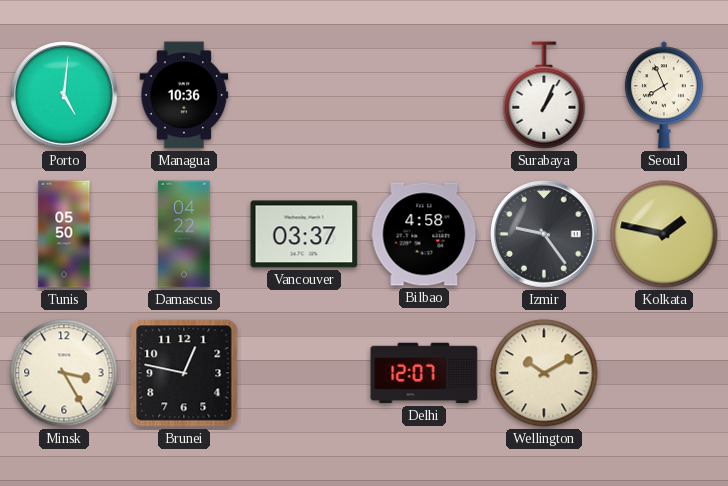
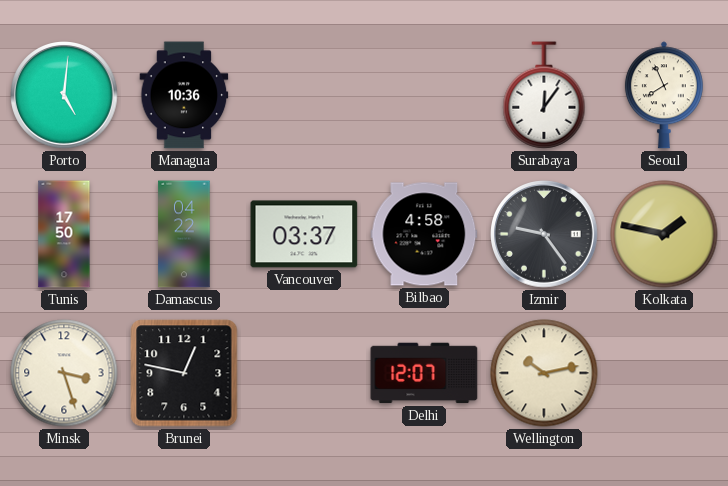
Surabaya: 1:04 -> 12:06
Tunis: 05:50 -> 17:50
Minsk: 3:25 -> 3:27
Wellington: 10:10 -> 10:13
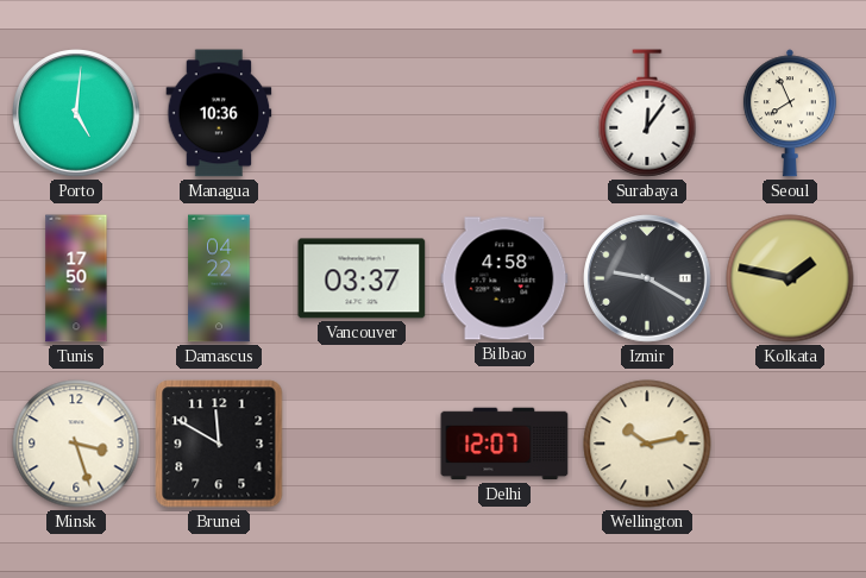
Izmir: 9:24 -> 9:20
Brunei: 12:47 -> 11:50
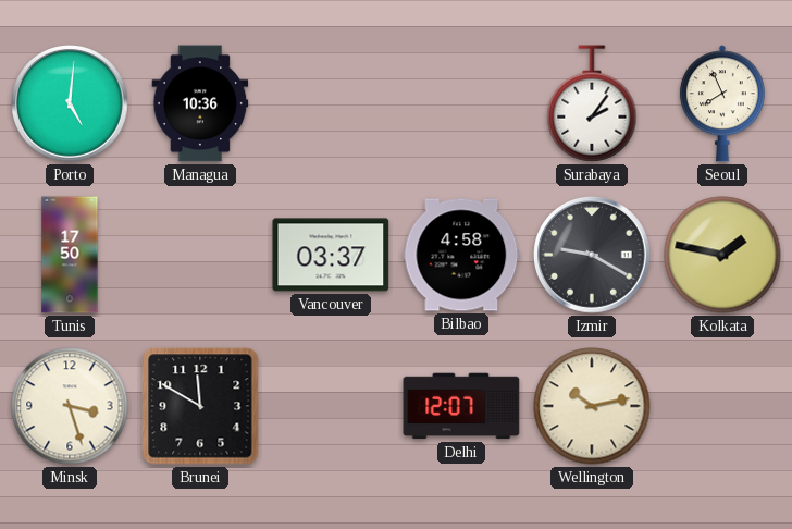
Surabaya: 12:06 -> 2:06
Damascus: 04:22 -> none
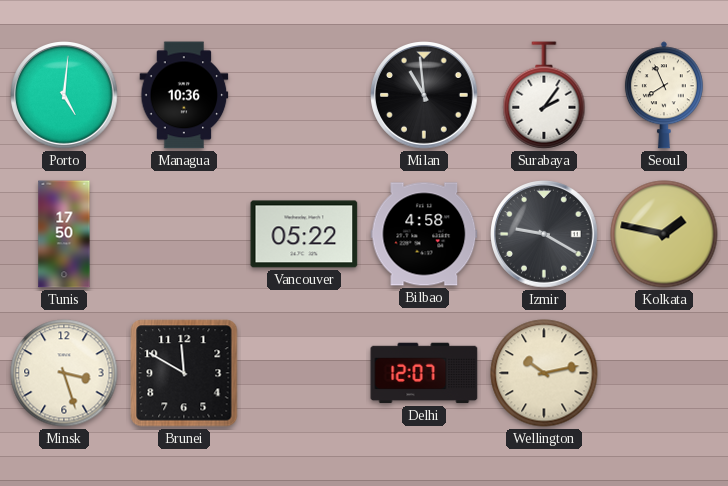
Milan: none -> 10:59
Vancouver: 03:37 -> 05:22
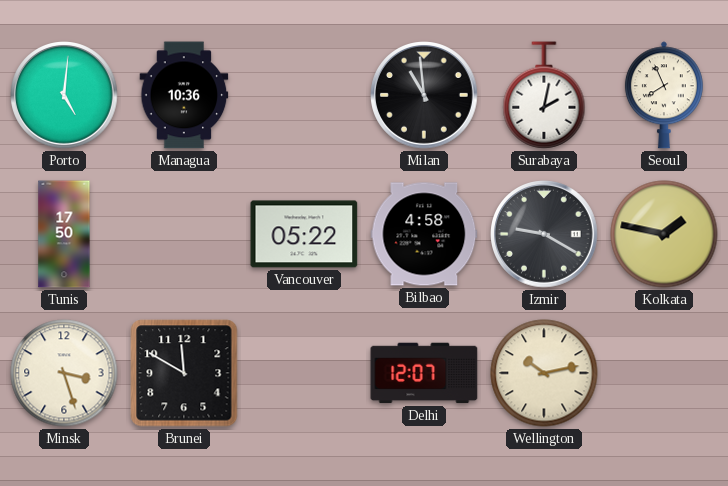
Surabaya: 2:06 -> 2:02
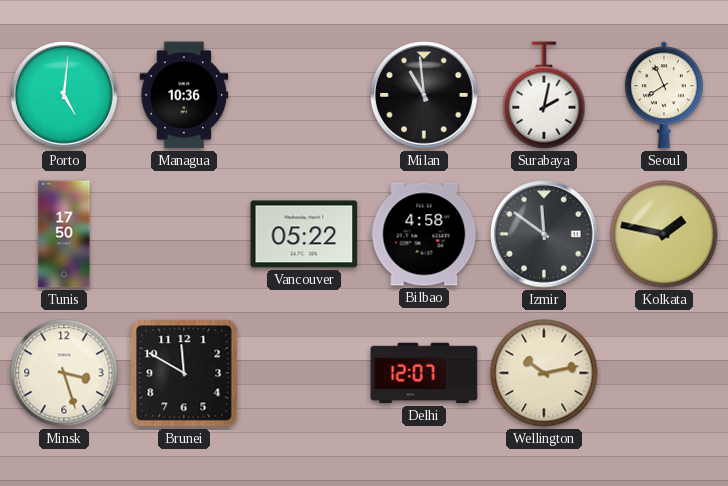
Izmir: 9:20 -> 11:51
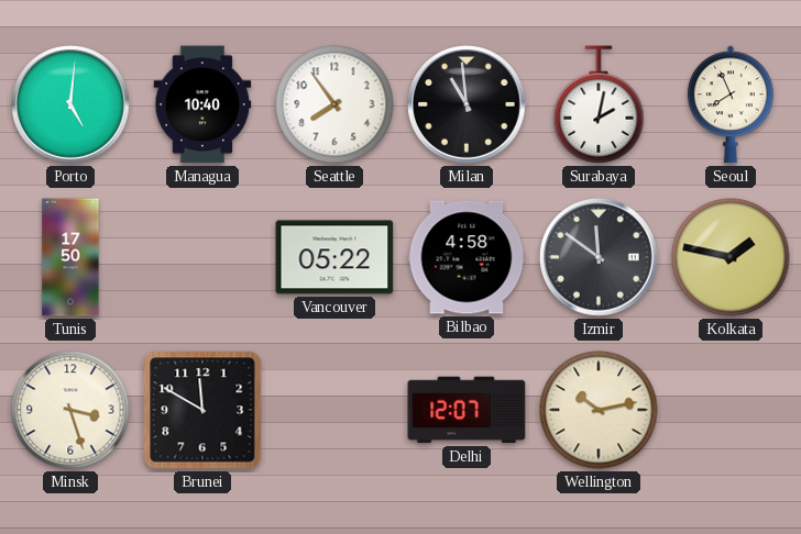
Managua: 10:36 -> 10:40
Seattle: none -> 7:54
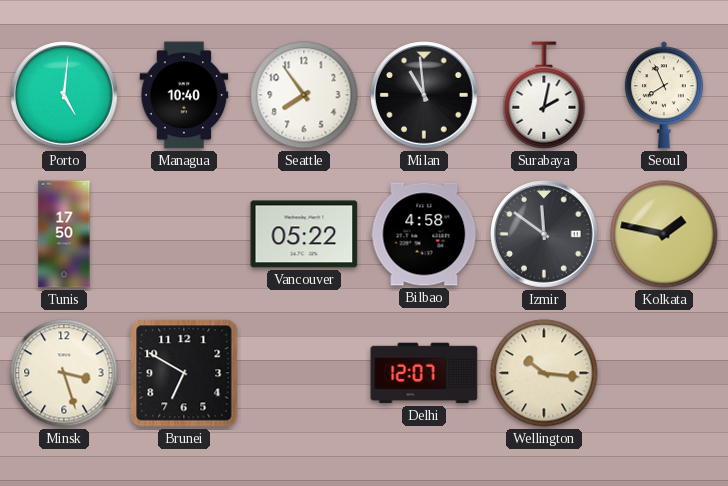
Brunei: 11:50 -> 6:50
Wellington: 10:13 -> 10:16
